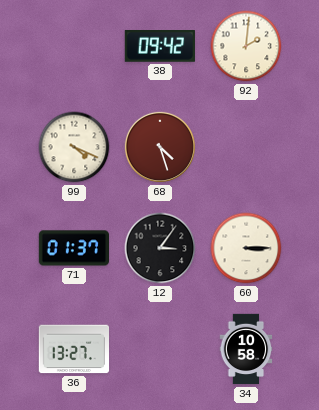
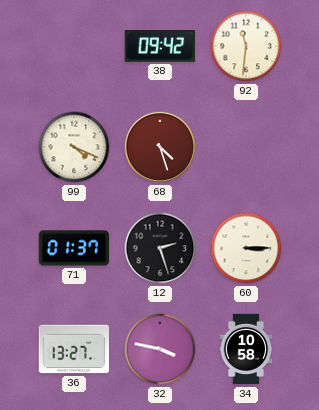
92: 2:01 -> 11:31
12: 3:06 -> 2:27
32: none -> 3:47
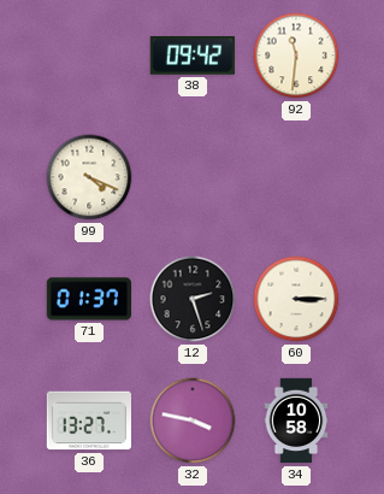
68: 4:27 -> none
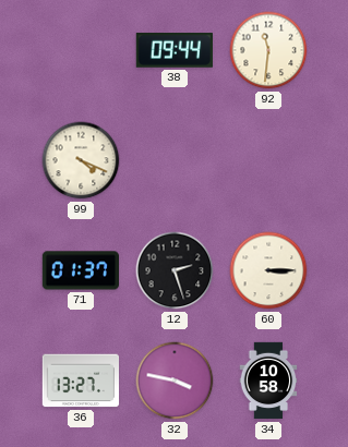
38: 09:42 -> 09:44
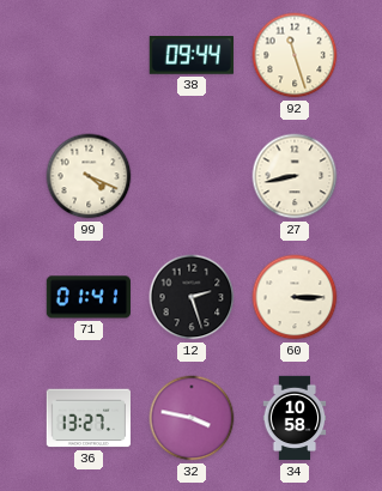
92: 11:31 -> 11:27
27: none -> 8:43
71: 01:37 -> 01:41
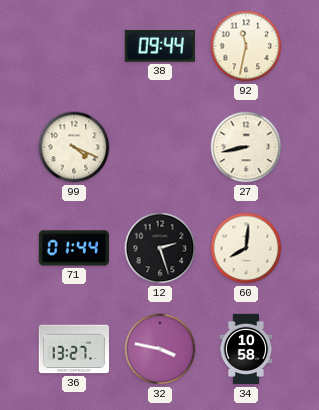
92: 11:27 -> 11:32
71: 01:41 -> 01:44
60: 3:15 -> 8:01
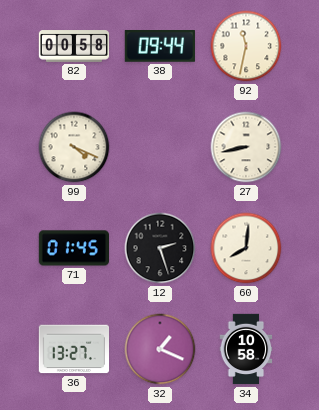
82: none -> 00:58
71: 01:44 -> 01:45
32: 3:47 -> 1:19
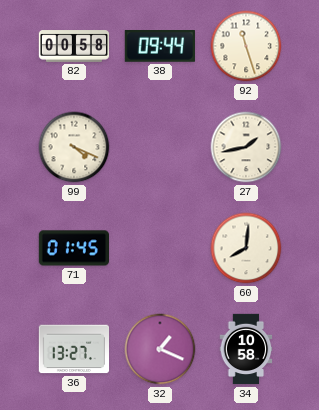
92: 11:32 -> 11:27
27: 8:43 -> 1:43
12: 2:27 -> none
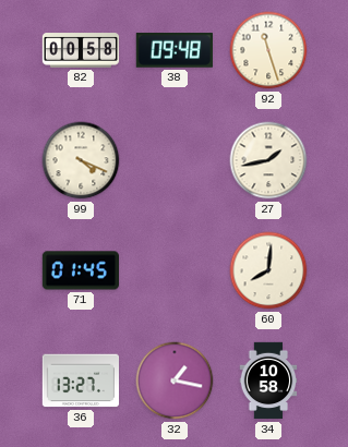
38: 09:44 -> 09:48
32: 1:19 -> 1:17
